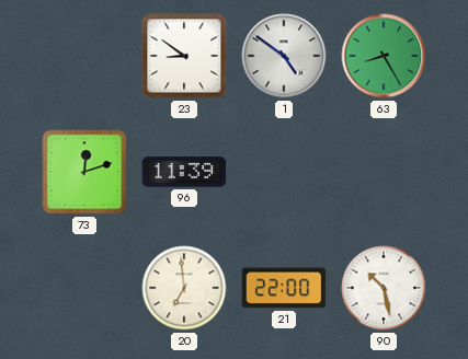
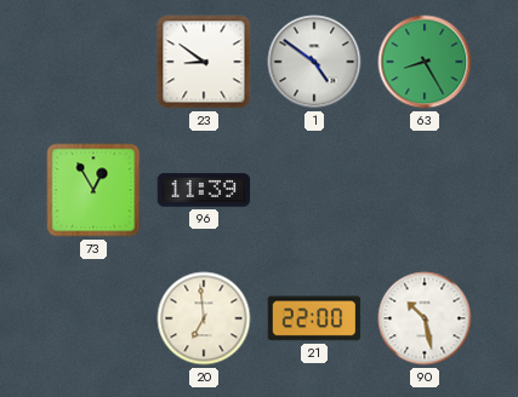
73: 12:12 -> 12:55
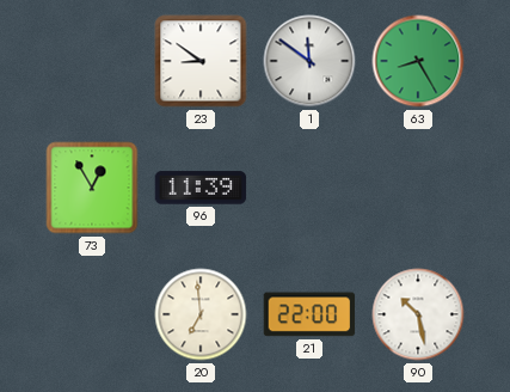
1: 4:51 -> 11:51
